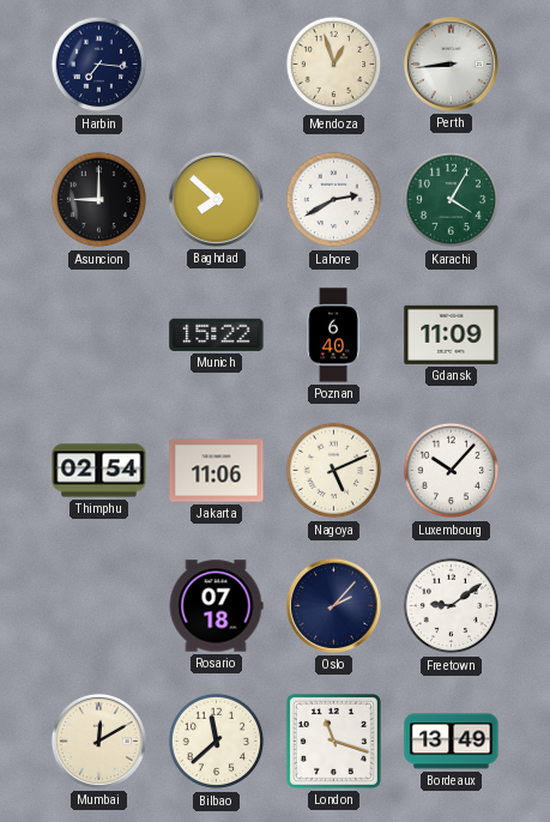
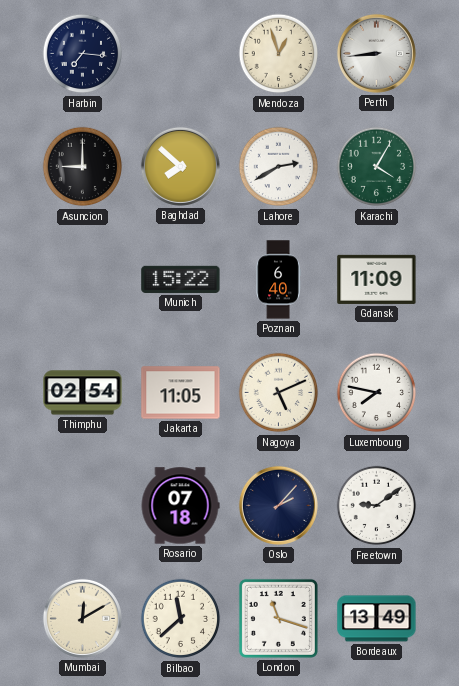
Jakarta: 11:06 -> 11:05
Luxembourg: 10:07 -> 7:47
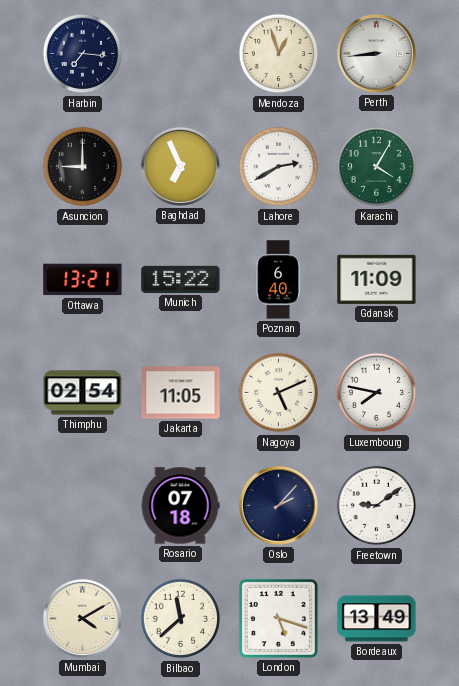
Baghdad: 7:52 -> 6:56
Ottawa: none -> 13:21
Mumbai: 12:10 -> 4:10
London: 11:18 -> 5:18
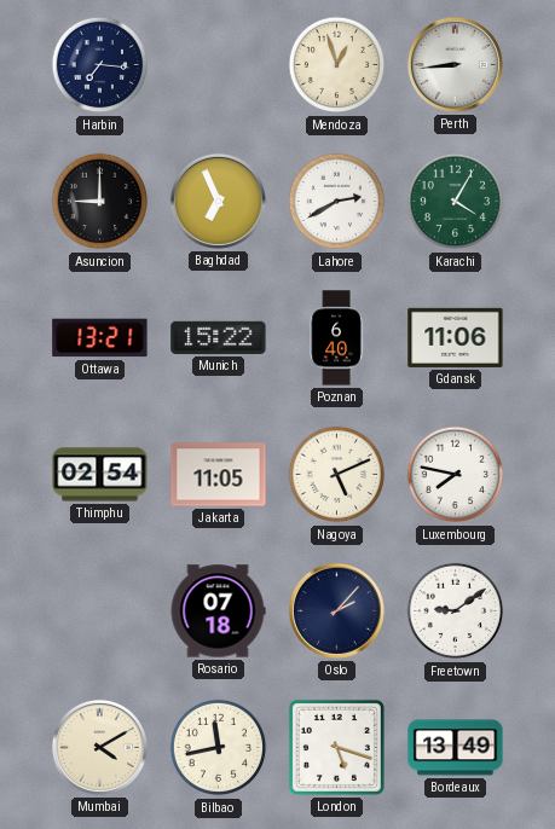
Gdansk: 11:09 -> 11:06
Bilbao: 11:38 -> 11:43
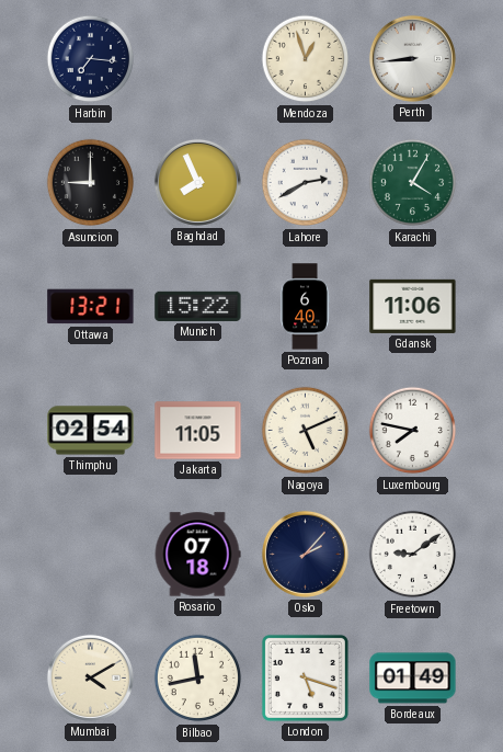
Baghdad: 6:56 -> 7:56
Bordeaux: 13:49 -> 01:49
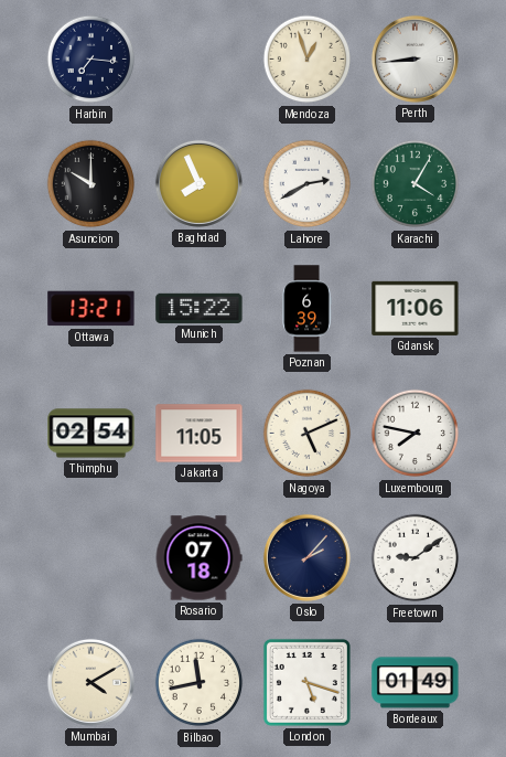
Asuncion: 9:00 -> 10:00
Poznan: 6:40 -> 6:39
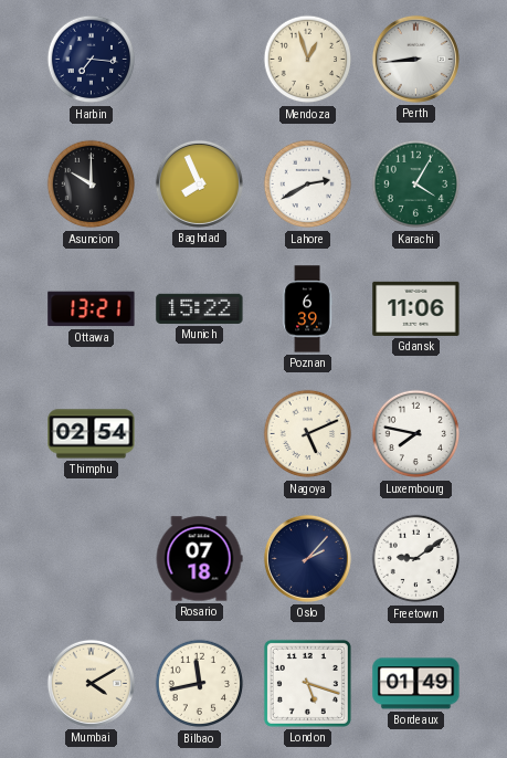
Jakarta: 11:05 -> none
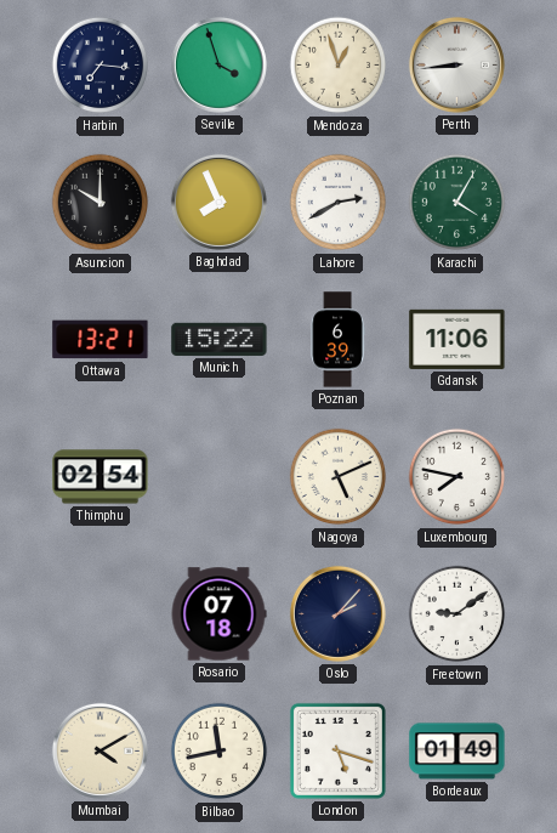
Seville: none -> 3:57
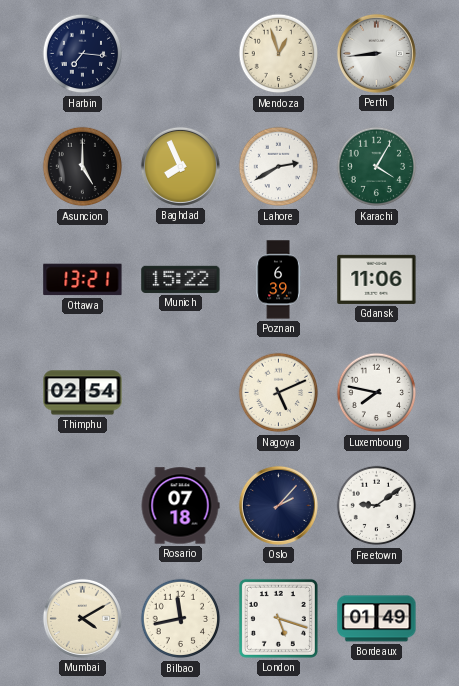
Seville: 3:57 -> none
Asuncion: 10:00 -> 5:00
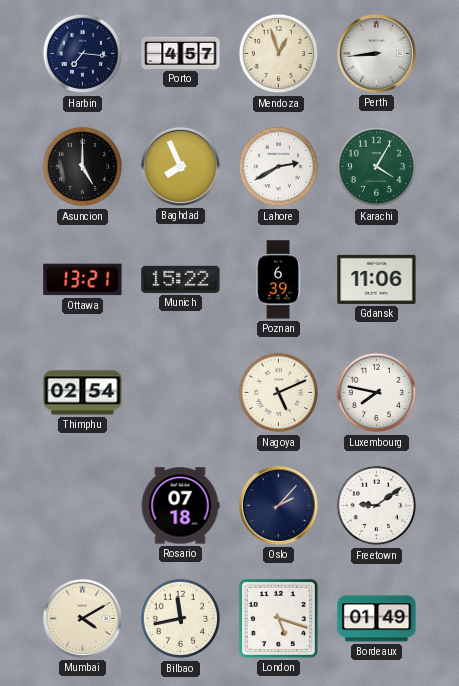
Porto: none -> 4:57
